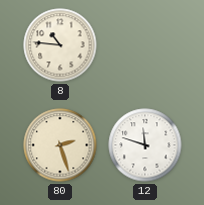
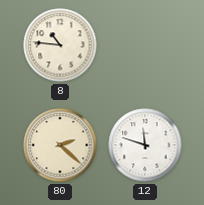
80: 2:27 -> 2:22
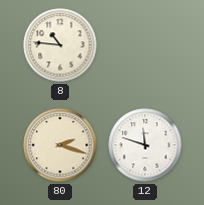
80: 2:22 -> 2:18
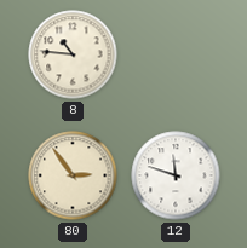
80: 2:18 -> 2:54
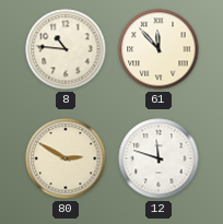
61: none -> 11:53
80: 2:54 -> 2:50
